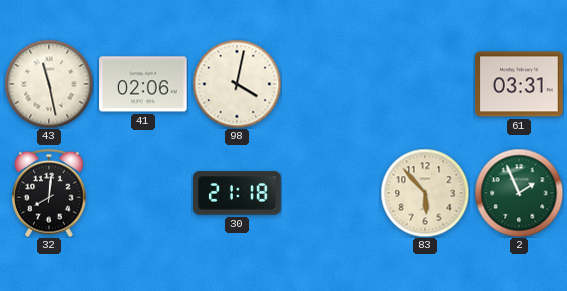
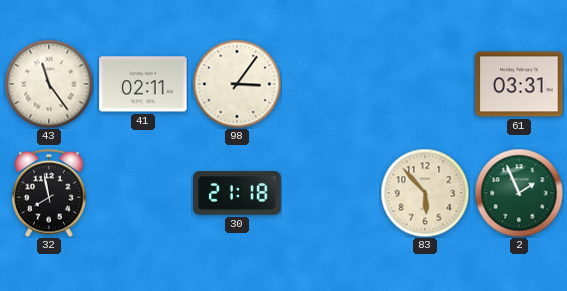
43: 11:28 -> 11:24
41: 02:06 -> 02:11
98: 4:02 -> 3:06
32: 8:01 -> 7:58
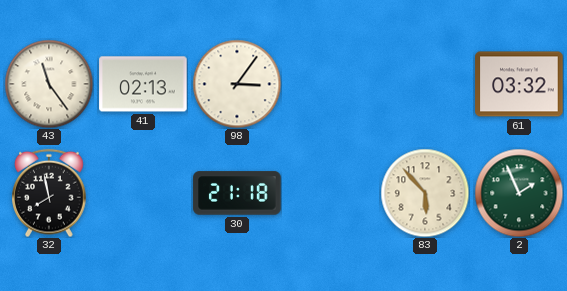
41: 02:11 -> 02:13
61: 03:31 -> 03:32
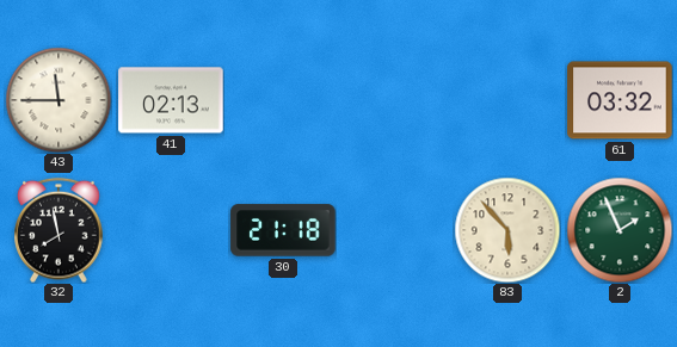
43: 11:24 -> 11:45
98: 3:06 -> none
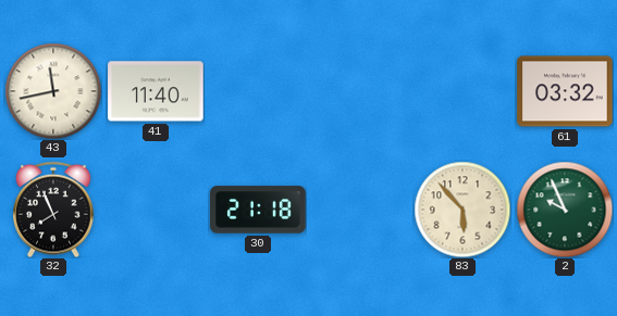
43: 11:45 -> 11:43
41: 02:13 -> 11:40
32: 7:58 -> 7:56
2: 1:56 -> 9:56
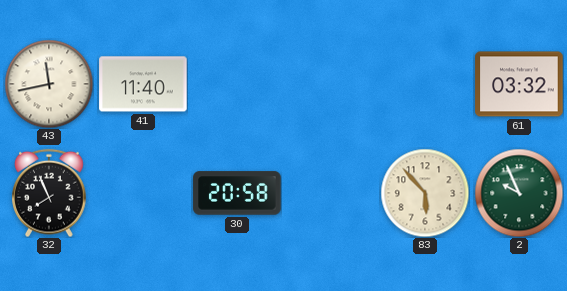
30: 21:18 -> 20:58
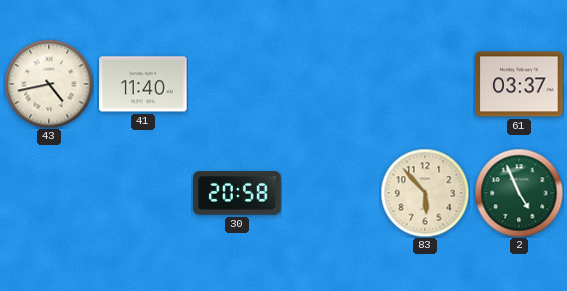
43: 11:43 -> 4:43
61: 03:32 -> 03:37
32: 7:56 -> none
2: 9:56 -> 4:56
